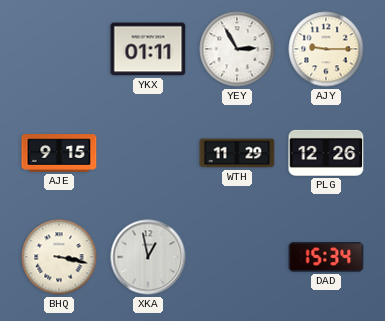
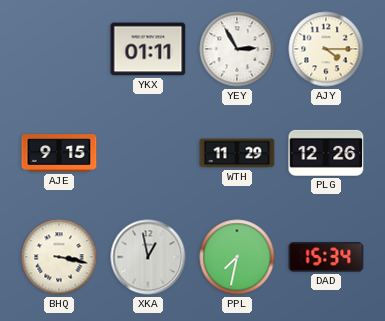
AJY: 9:15 -> 4:15
PPL: none -> 7:32
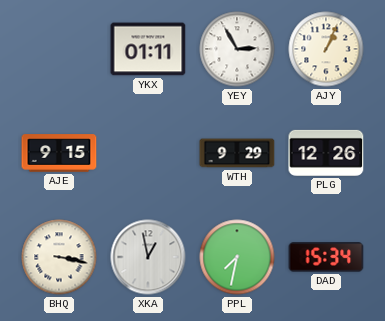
AJY: 4:15 -> 1:04
WTH: 11:29 -> 9:29
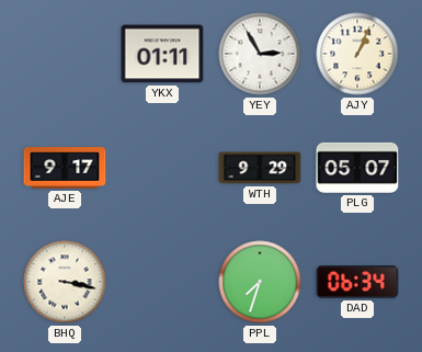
AJE: 9:15 -> 9:17
PLG: 12:26 -> 05:07
XKA: 12:58 -> none
PPL: 7:32 -> 7:33
DAD: 15:34 -> 06:34
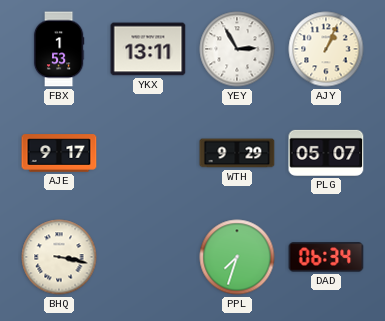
FBX: none -> 1:53
YKX: 01:11 -> 13:11
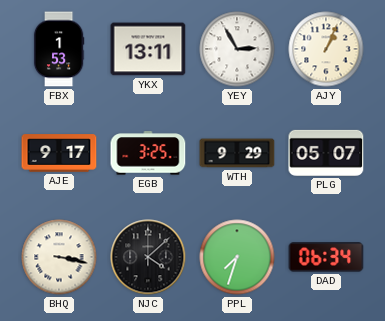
EGB: none -> 3:25
NJC: none -> 4:08
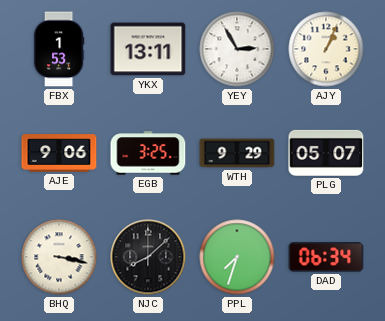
AJE: 9:17 -> 9:06
NJC: 4:08 -> 8:08
